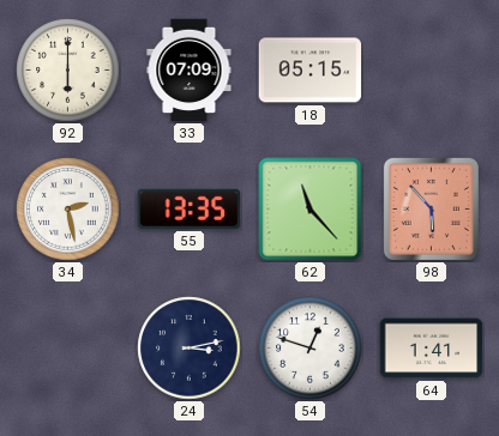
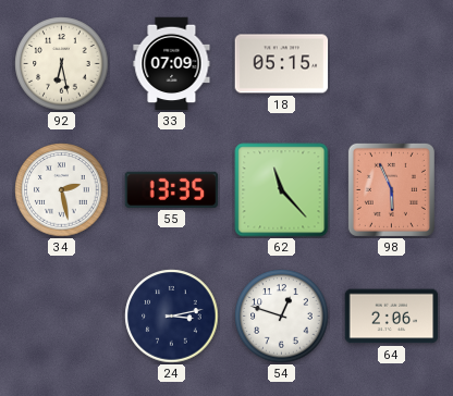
92: 6:00 -> 6:28
98: 5:53 -> 5:56
64: 1:41 -> 2:06
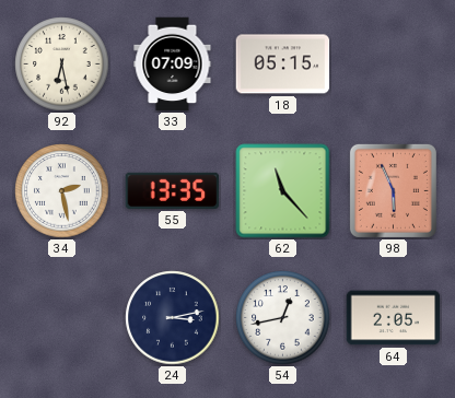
54: 12:48 -> 12:43
64: 2:06 -> 2:05
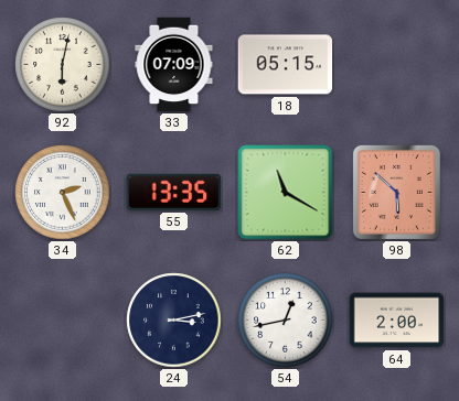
92: 6:28 -> 6:02
34: 2:28 -> 2:26
62: 11:23 -> 11:20
98: 5:56 -> 5:52
64: 2:05 -> 2:00
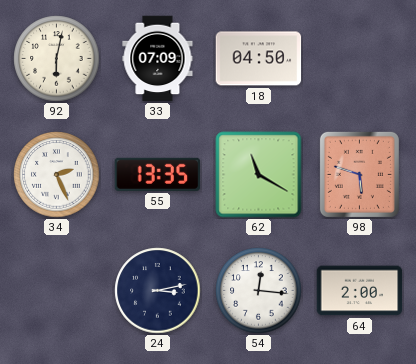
18: 05:15 -> 04:50
98: 5:52 -> 5:48
54: 12:43 -> 12:16
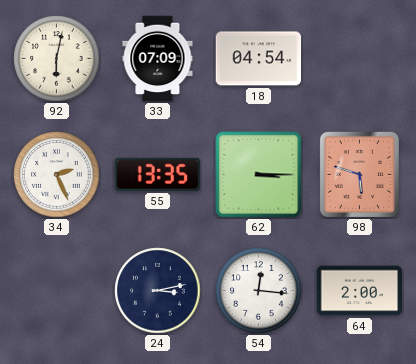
18: 04:50 -> 04:54
62: 11:20 -> 3:15
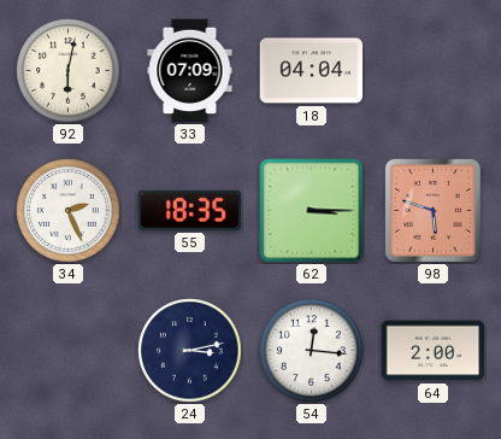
18: 04:54 -> 04:04
55: 13:35 -> 18:35
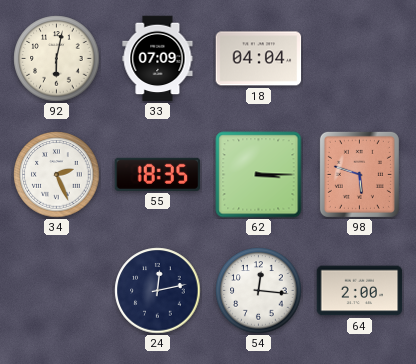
24: 3:13 -> 12:13
